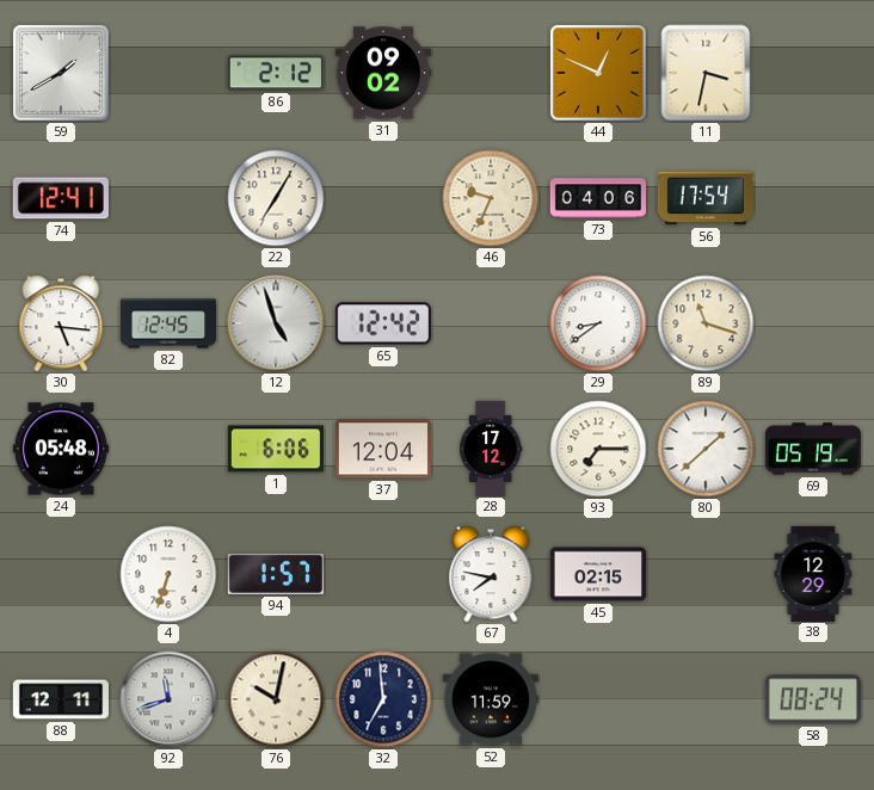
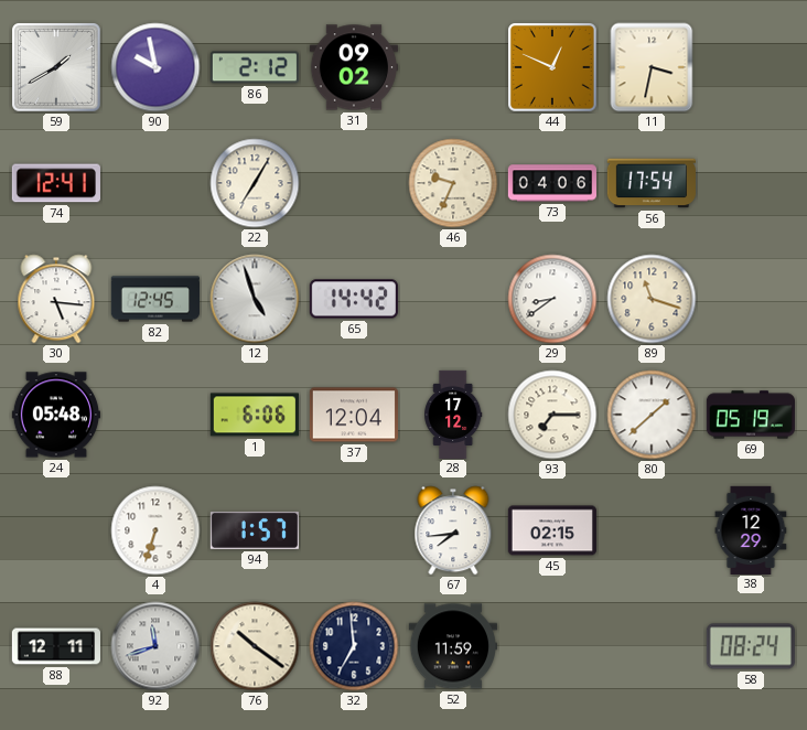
90: none -> 9:58
65: 12:42 -> 14:42
67: 7:47 -> 7:44
76: 10:02 -> 10:21
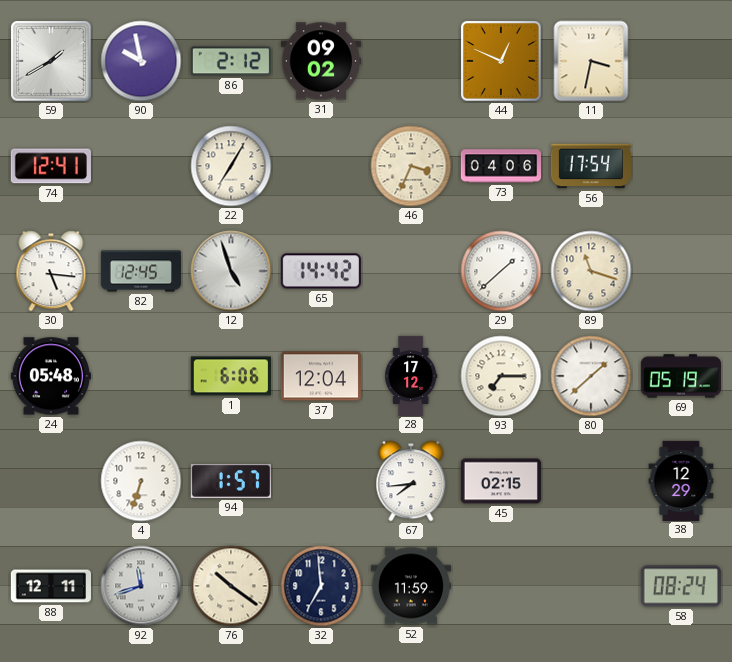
46: 9:34 -> 3:34
29: 8:39 -> 1:38
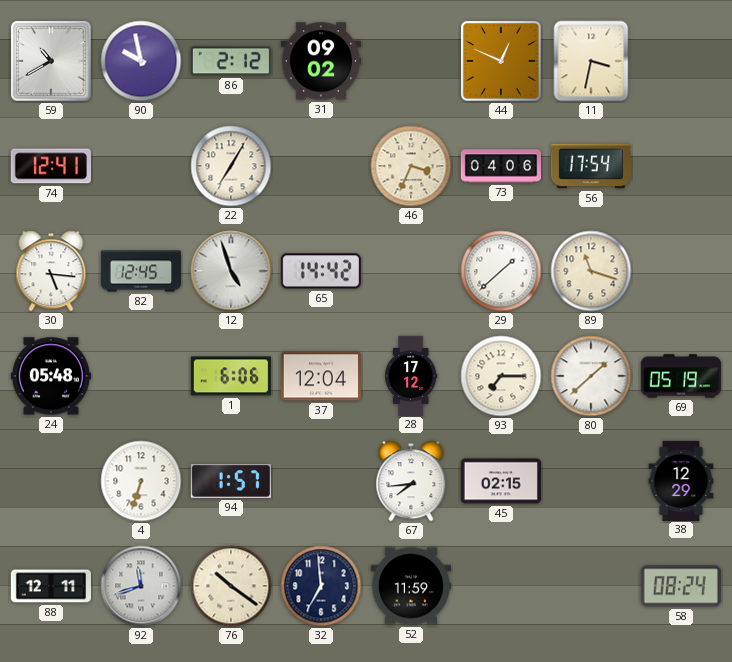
59: 1:40 -> 10:40
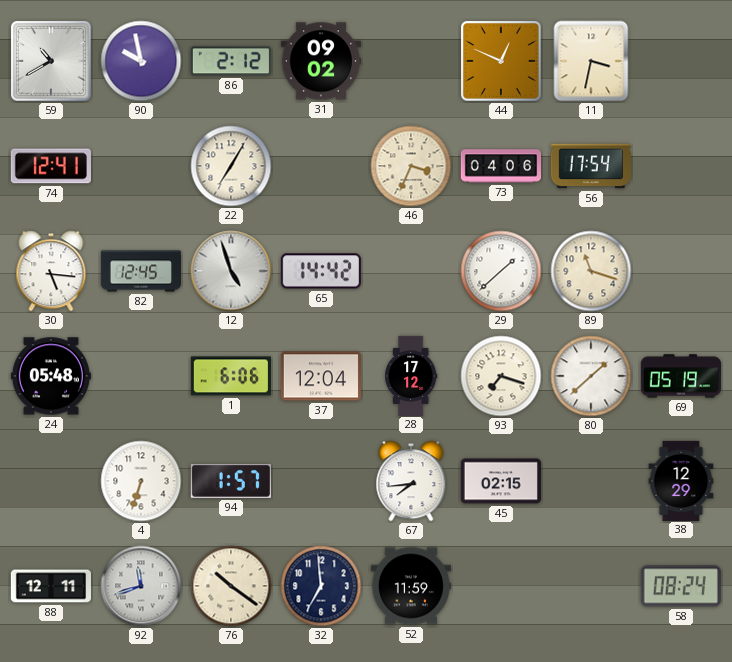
93: 7:15 -> 7:18
